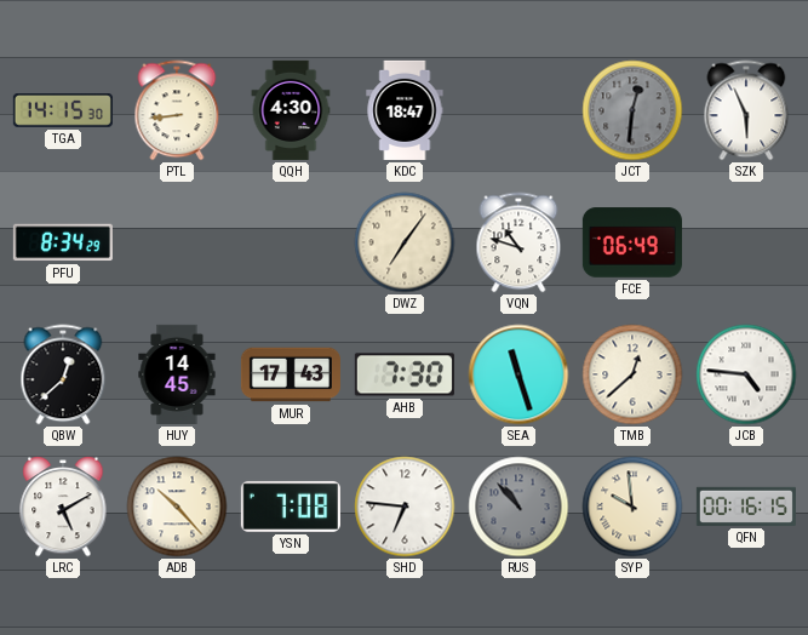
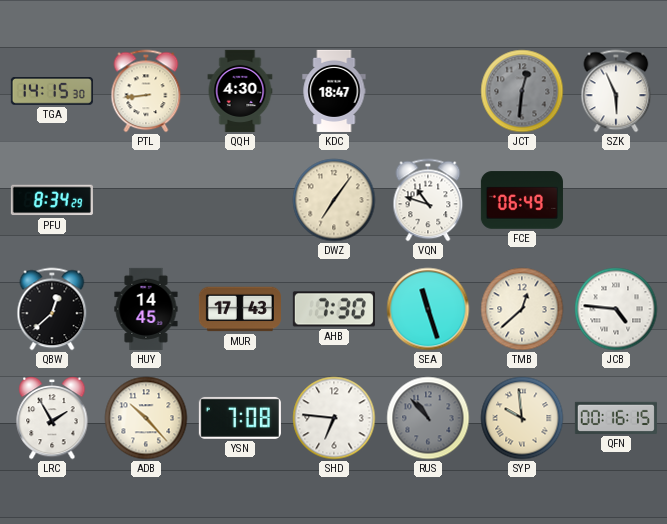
LRC: 5:10 -> 1:55
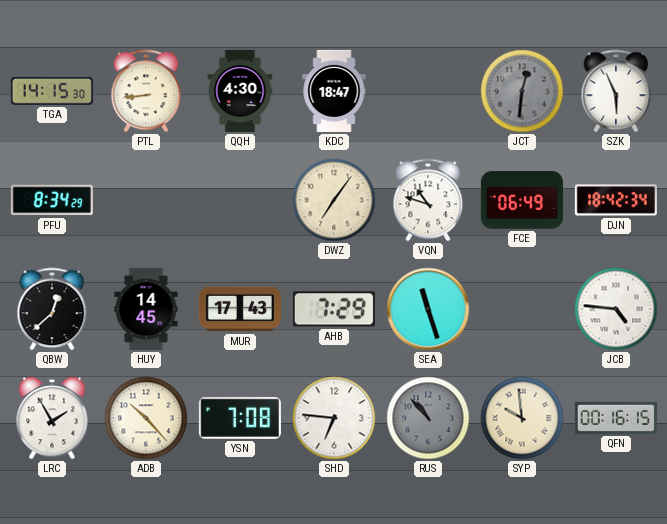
DJN: none -> 18:42
AHB: 7:30 -> 7:29
TMB: 12:38 -> none
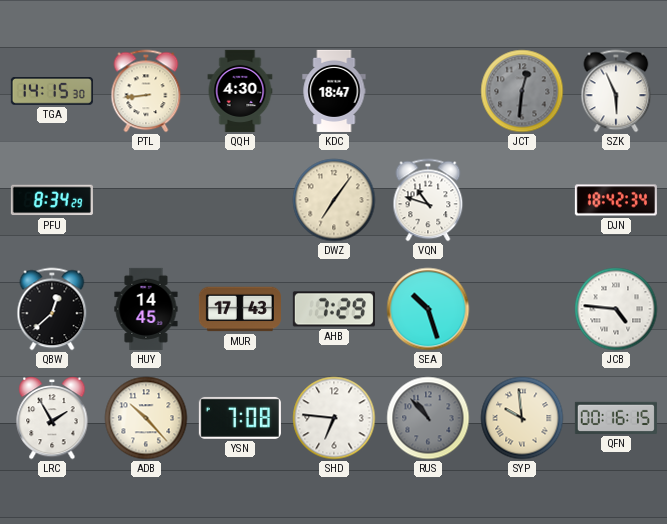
FCE: 06:49 -> none
SEA: 11:27 -> 10:27
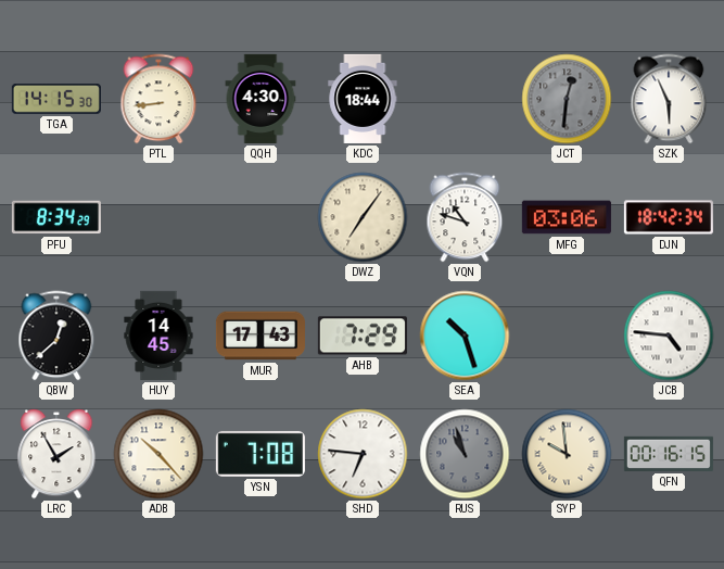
KDC: 18:47 -> 18:44
MFG: none -> 03:06
RUS: 10:53 -> 10:57
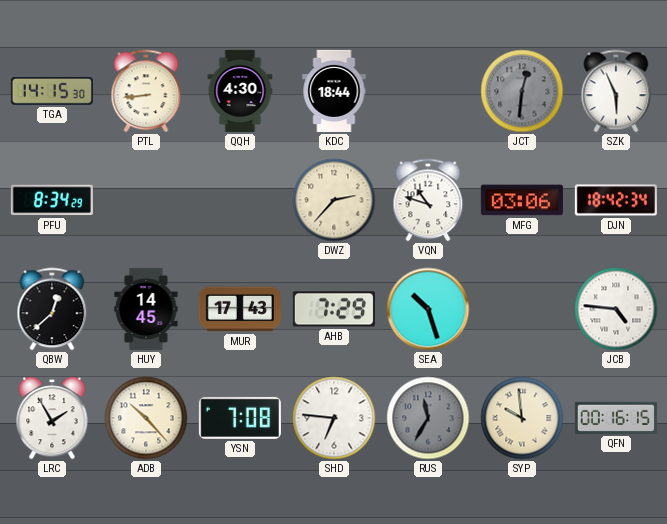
DWZ: 7:06 -> 2:37
RUS: 10:57 -> 11:35
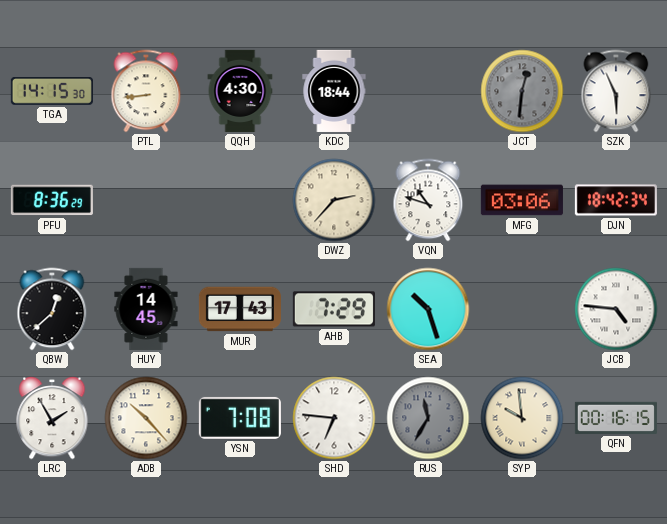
PFU: 8:34 -> 8:36
